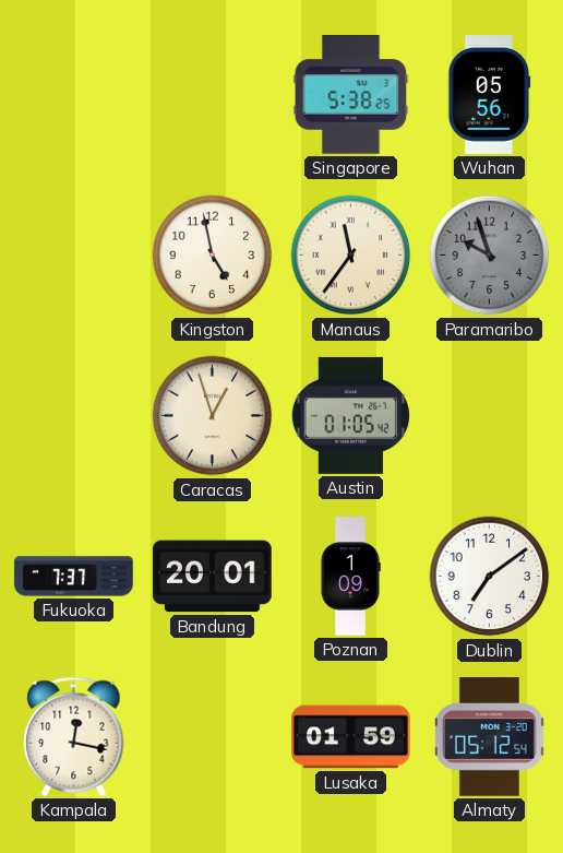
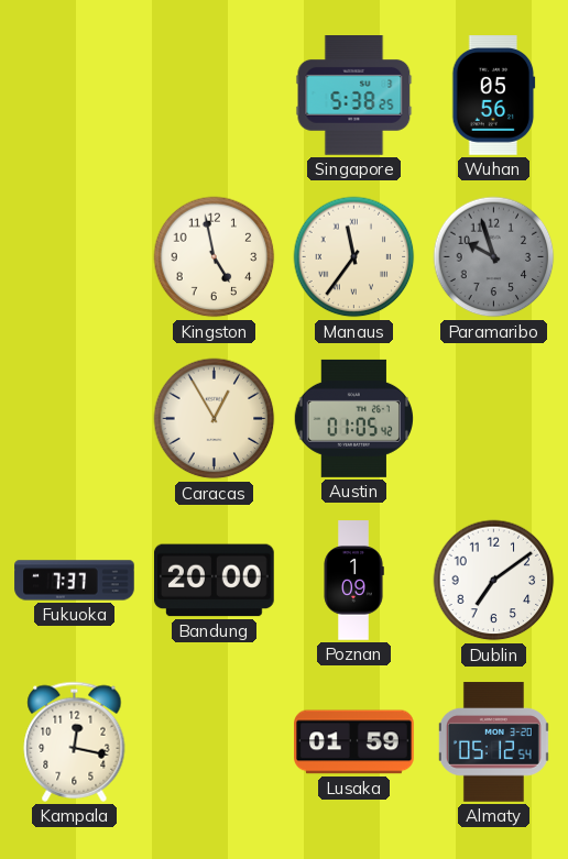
Caracas: 12:57 -> 12:55
Bandung: 20:01 -> 20:00
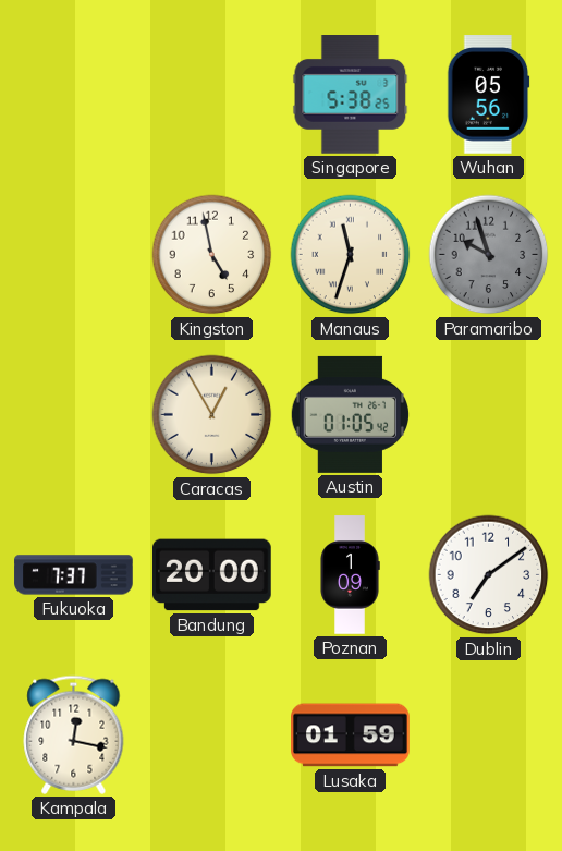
Manaus: 11:36 -> 11:33
Almaty: 05:12 -> none
